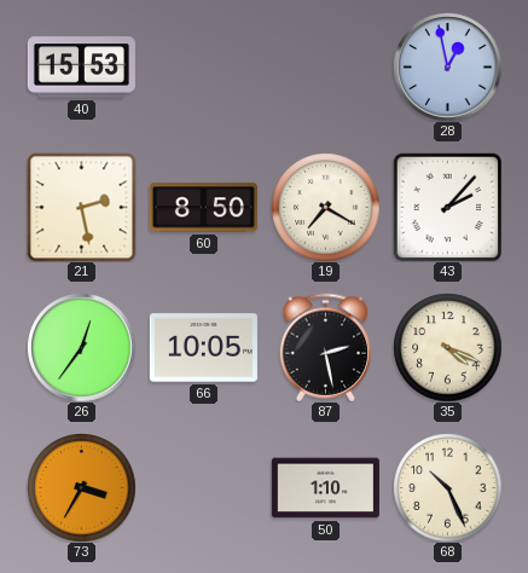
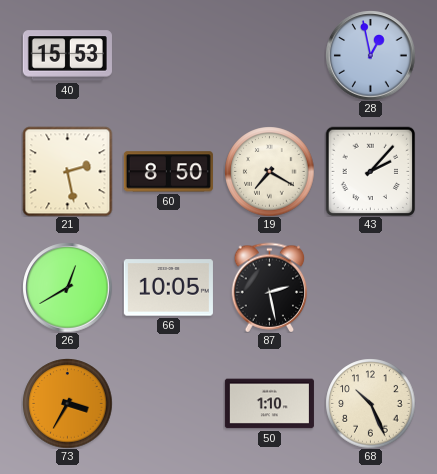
26: 12:36 -> 12:40
35: 4:19 -> none
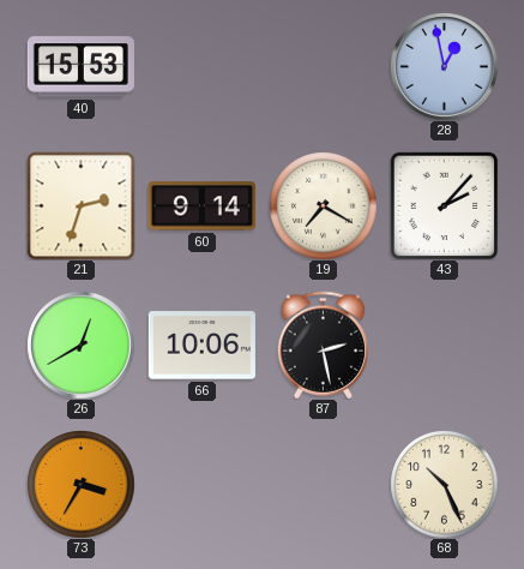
21: 2:28 -> 2:33
60: 8:50 -> 9:14
66: 10:05 -> 10:06
50: 1:10 -> none
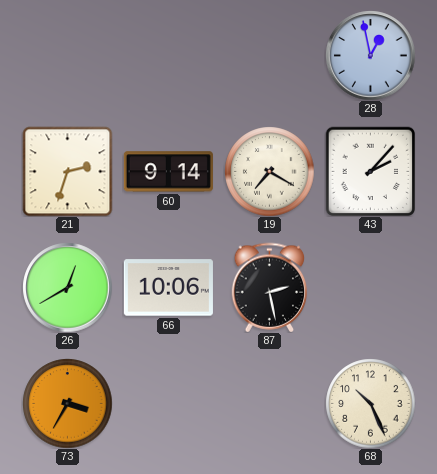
40: 15:53 -> none
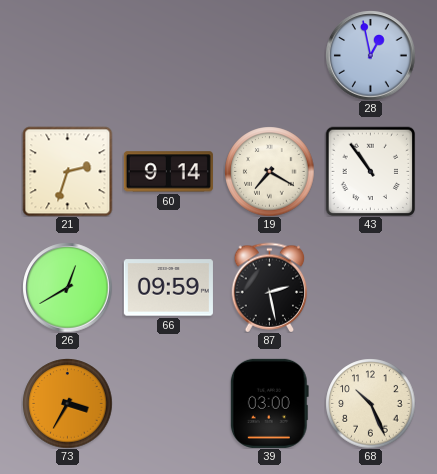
43: 2:07 -> 10:54
66: 10:06 -> 09:59
39: none -> 03:00
